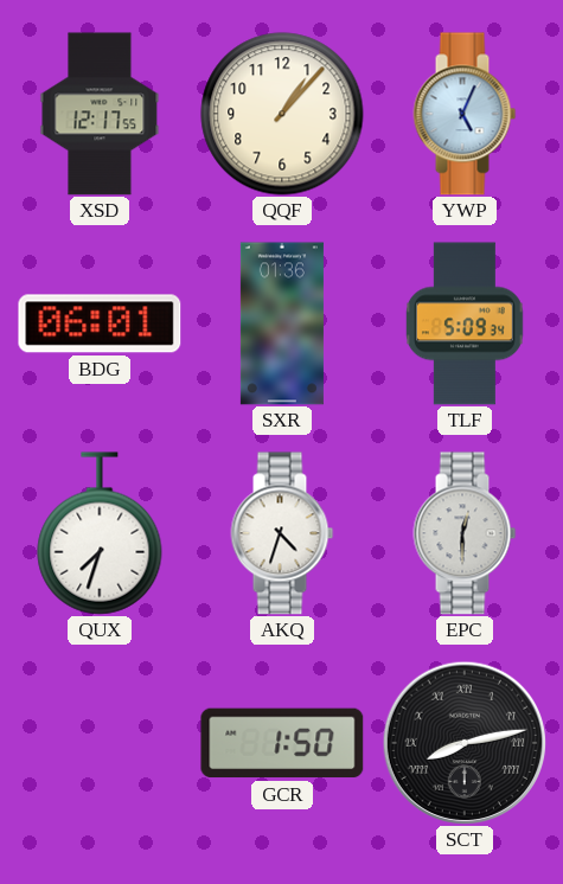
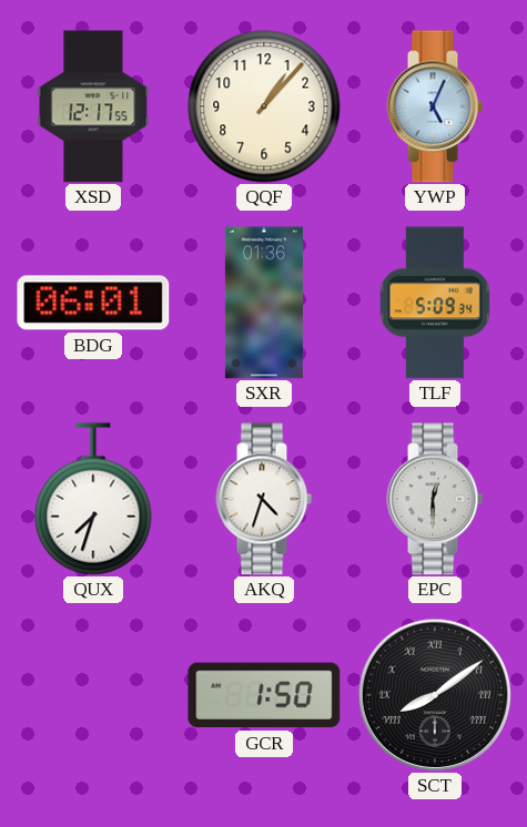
SCT: 8:13 -> 8:09
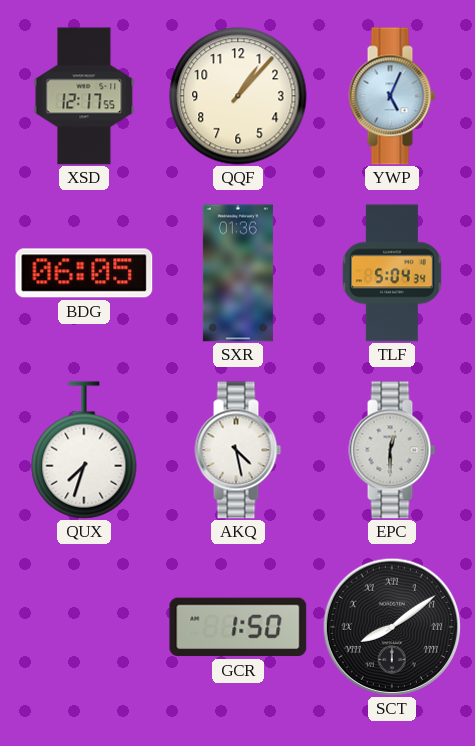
BDG: 06:01 -> 06:05
TLF: 5:09 -> 5:04
AKQ: 4:33 -> 4:28
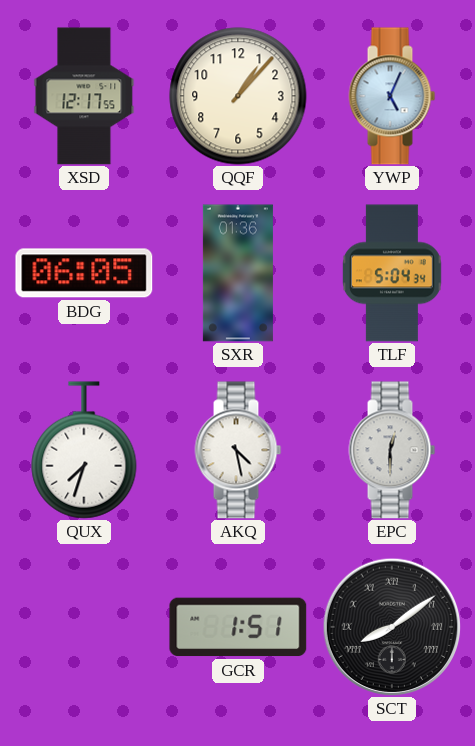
GCR: 1:50 -> 1:51
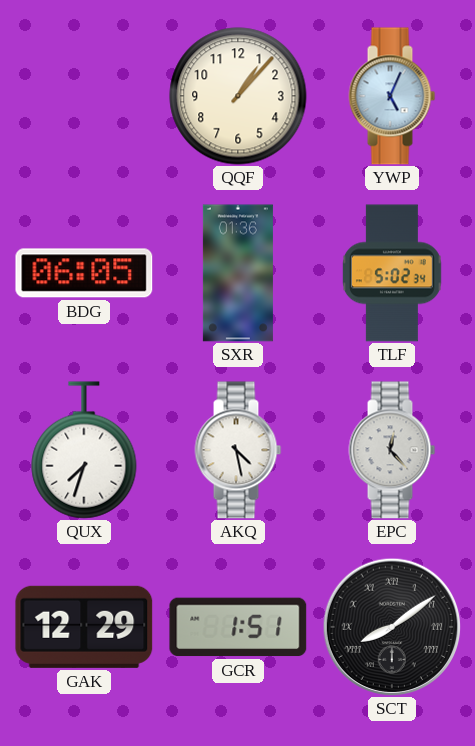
XSD: 12:17 -> none
TLF: 5:04 -> 5:02
EPC: 12:30 -> 12:23
GAK: none -> 12:29
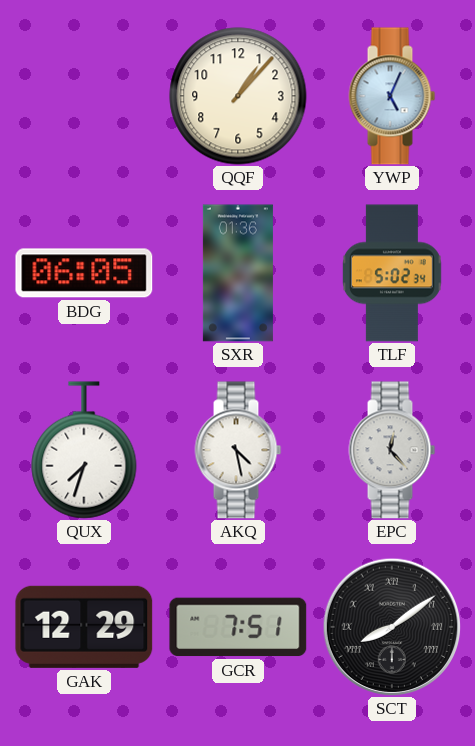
GCR: 1:51 -> 7:51
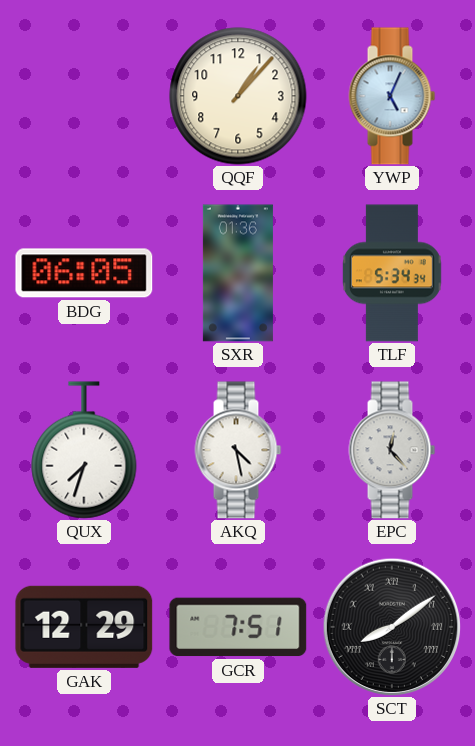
TLF: 5:02 -> 5:34
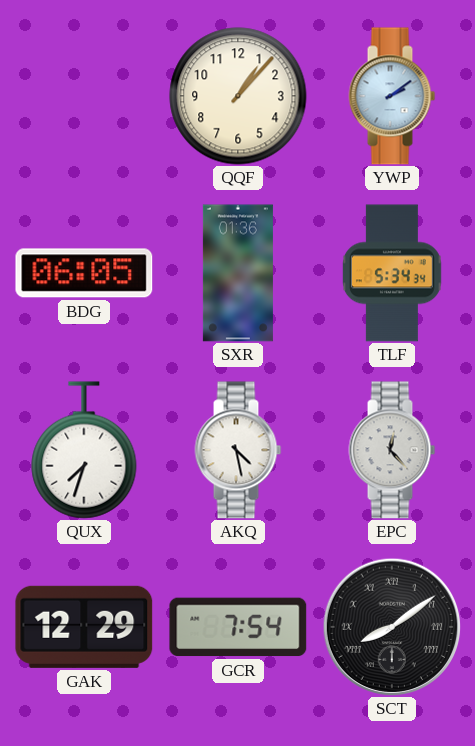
YWP: 5:04 -> 2:09
GCR: 7:51 -> 7:54
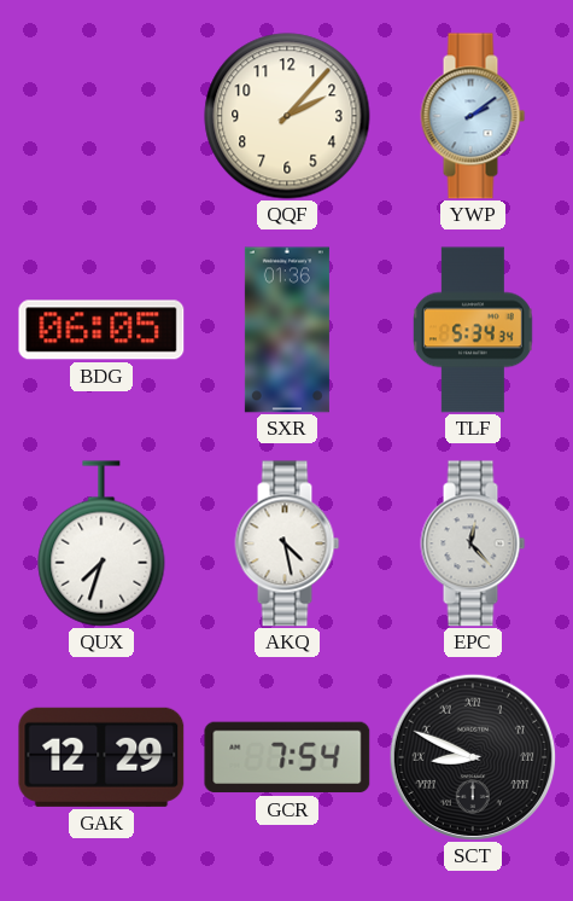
QQF: 1:07 -> 2:07
SCT: 8:09 -> 8:49
